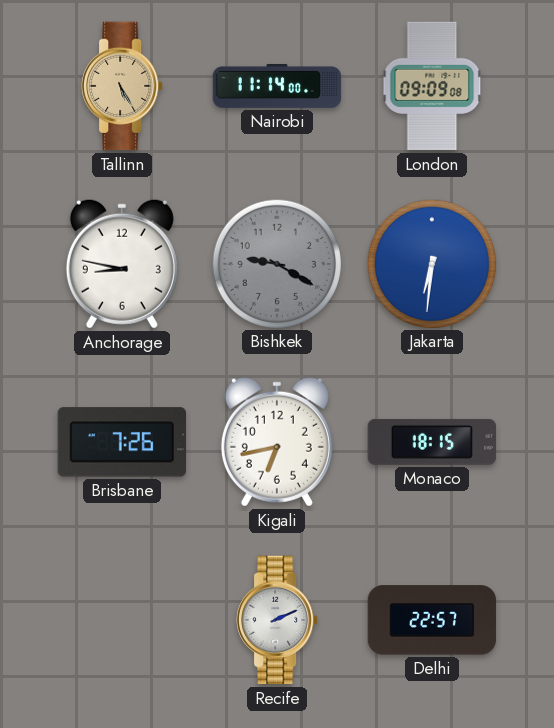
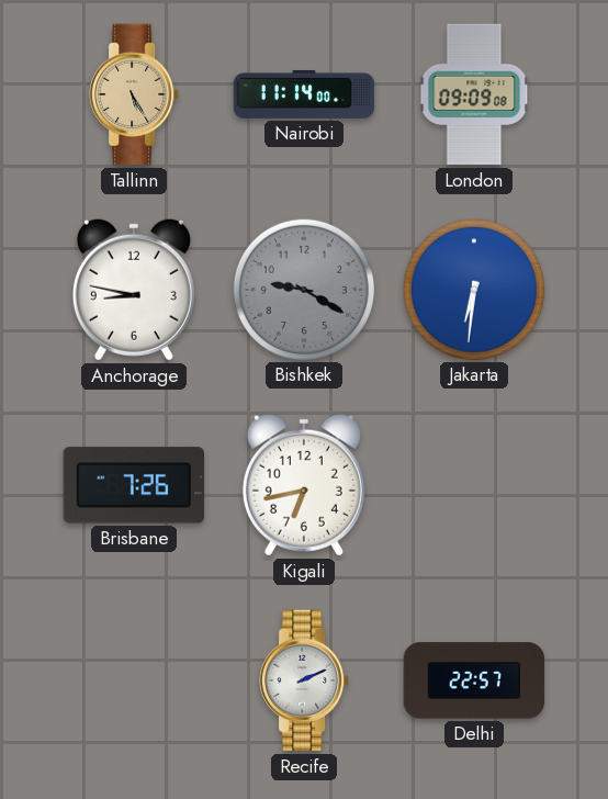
Monaco: 18:15 -> none
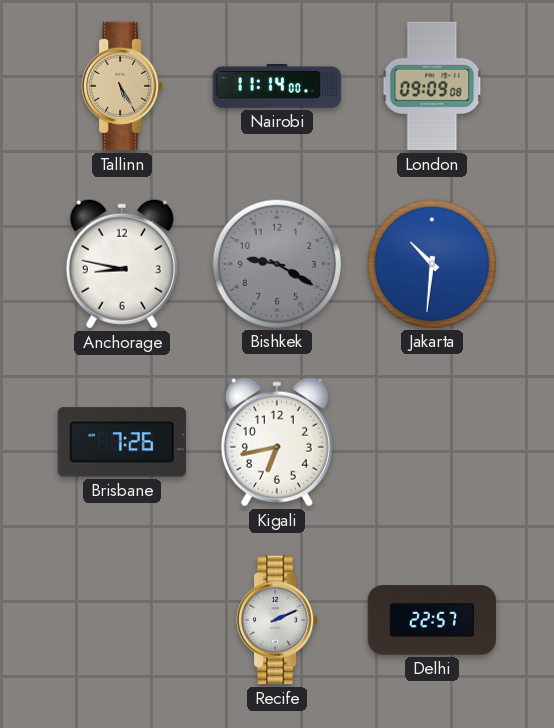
Jakarta: 6:31 -> 10:31
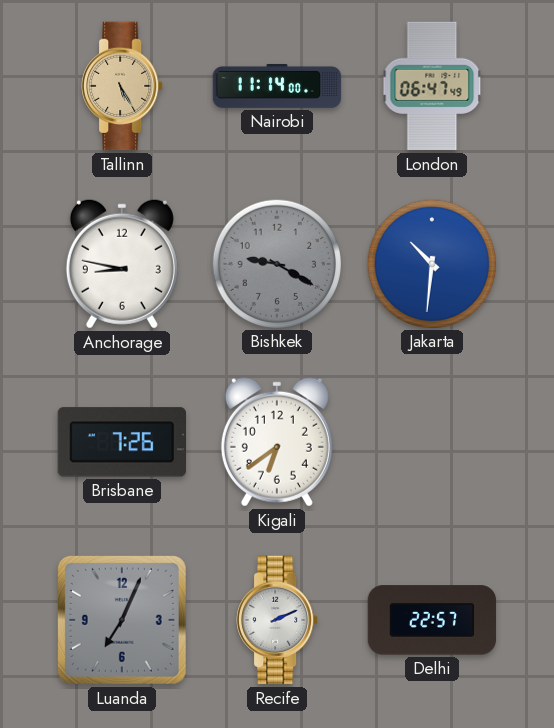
London: 09:09 -> 06:47
Kigali: 6:43 -> 6:39
Luanda: none -> 7:04
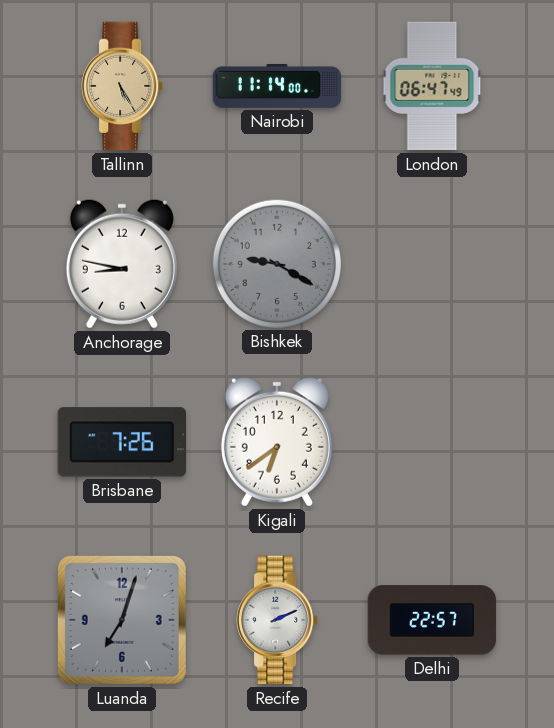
Jakarta: 10:31 -> none
Luanda: 7:04 -> 7:03
